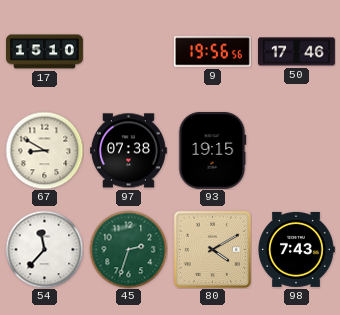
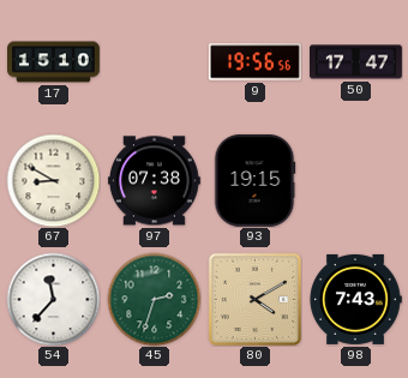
50: 17:46 -> 17:47
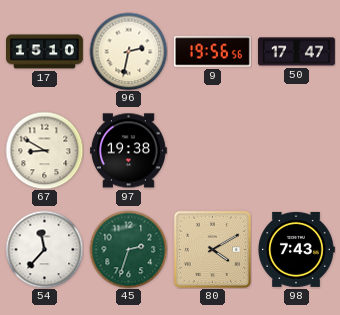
96: none -> 2:32
97: 07:38 -> 19:38
93: 19:15 -> none
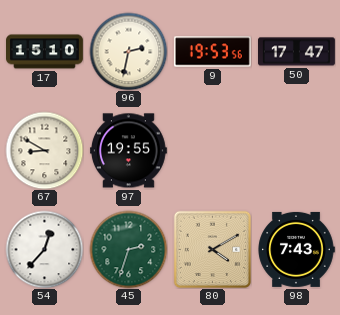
9: 19:56 -> 19:53
97: 19:38 -> 19:55
54: 11:37 -> 12:37
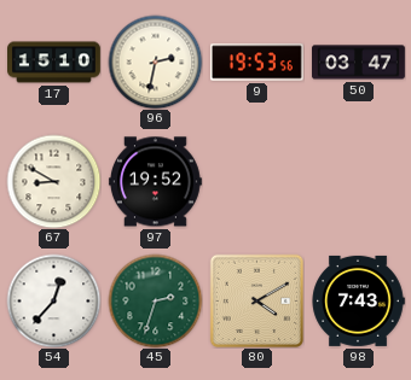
50: 17:47 -> 03:47
97: 19:55 -> 19:52
